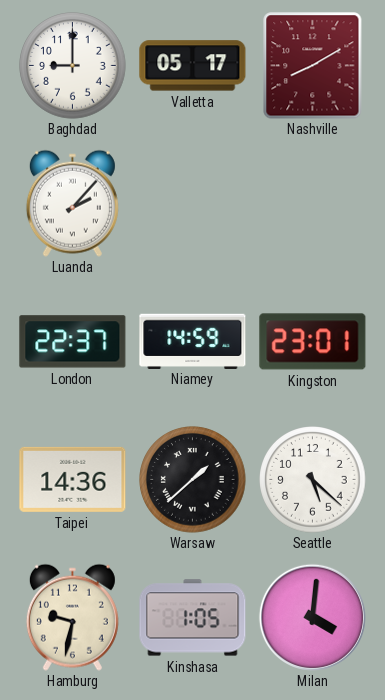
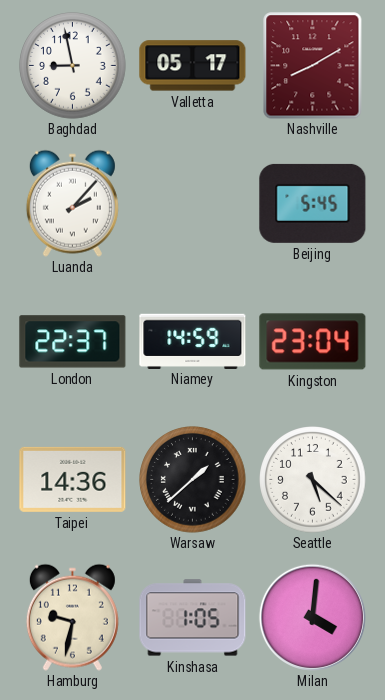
Baghdad: 9:00 -> 8:58
Beijing: none -> 5:45
Kingston: 23:01 -> 23:04
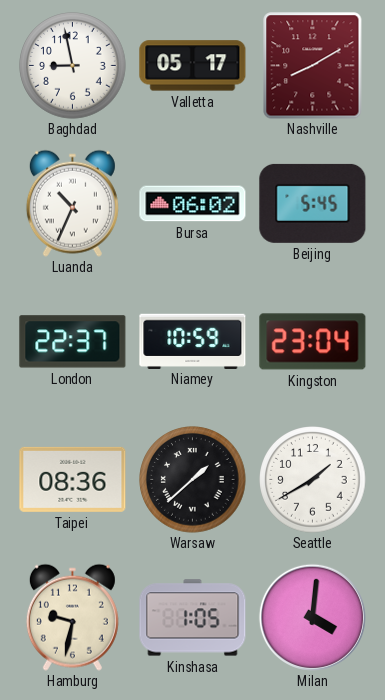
Luanda: 2:07 -> 10:34
Bursa: none -> 06:02
Niamey: 14:59 -> 10:59
Taipei: 14:36 -> 08:36
Seattle: 5:22 -> 1:40
